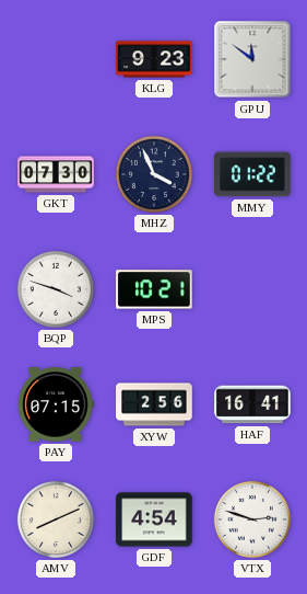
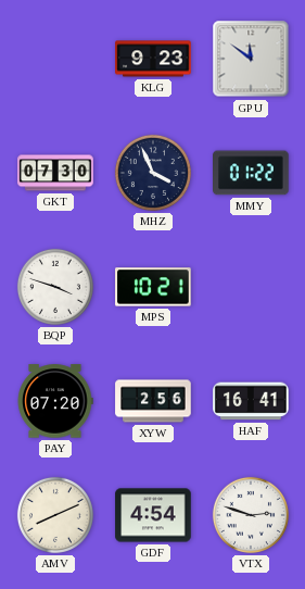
PAY: 07:15 -> 07:20
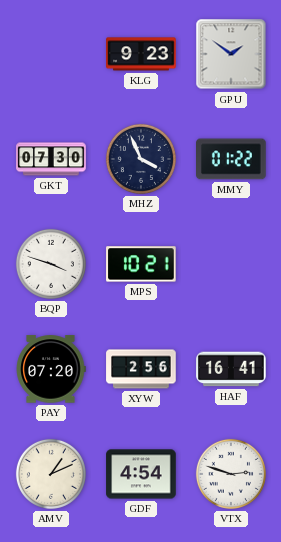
GPU: 11:51 -> 1:51
AMV: 8:11 -> 1:11
